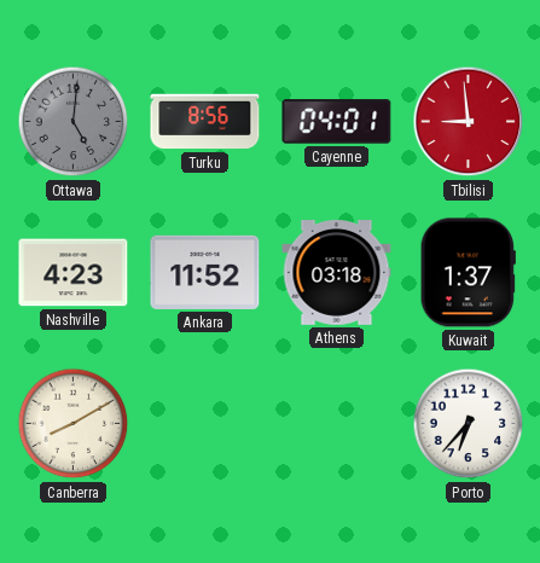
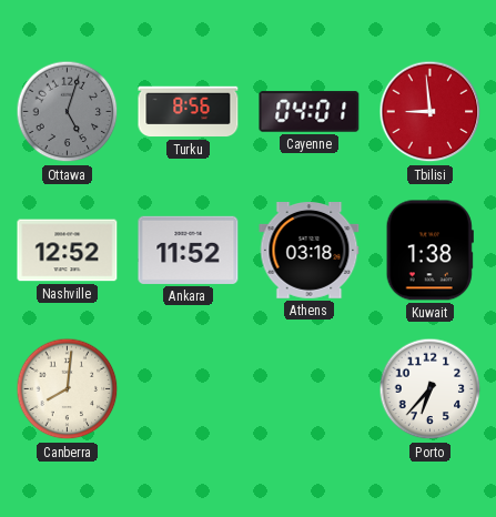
Ottawa: 5:01 -> 5:03
Nashville: 4:23 -> 12:52
Kuwait: 1:37 -> 1:38
Canberra: 8:10 -> 8:01
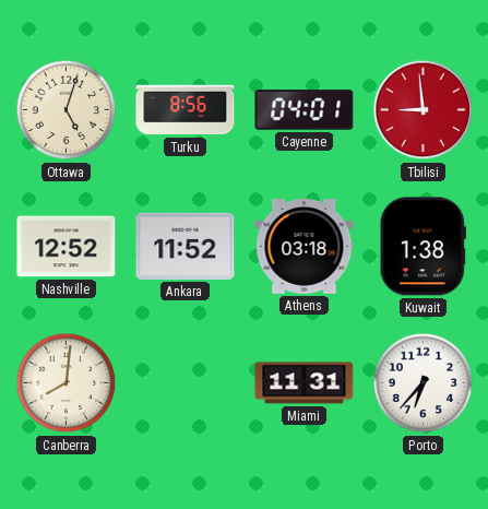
Ottawa dial: grey -> cream
Miami: none -> 11:31
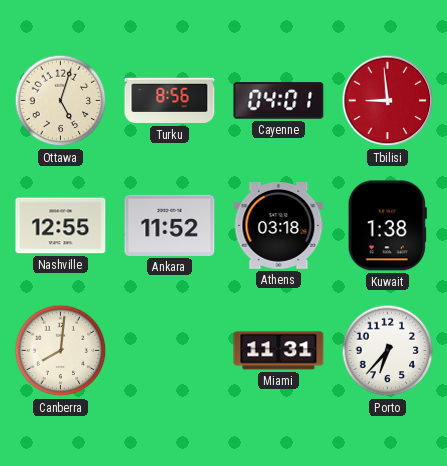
Nashville: 12:52 -> 12:55
